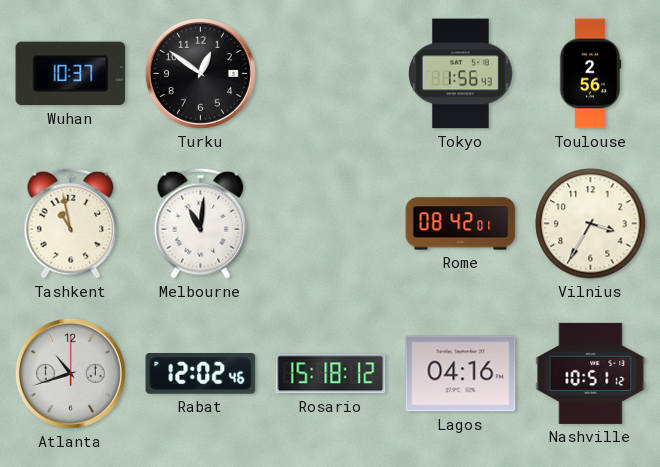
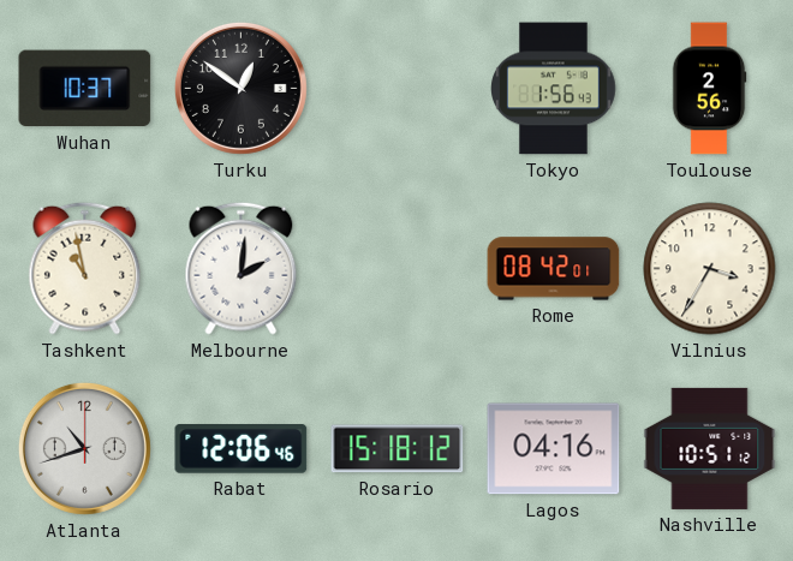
Melbourne: 11:01 -> 2:01
Rabat: 12:02 -> 12:06
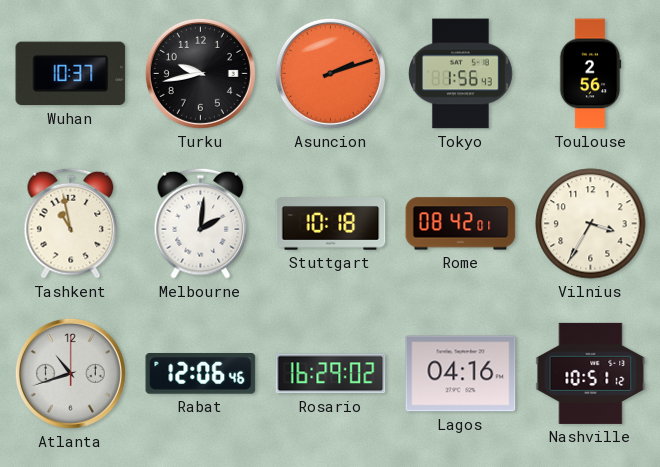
Turku: 12:51 -> 9:43
Asuncion: none -> 2:12
Stuttgart: none -> 10:18
Rosario: 15:18 -> 16:29
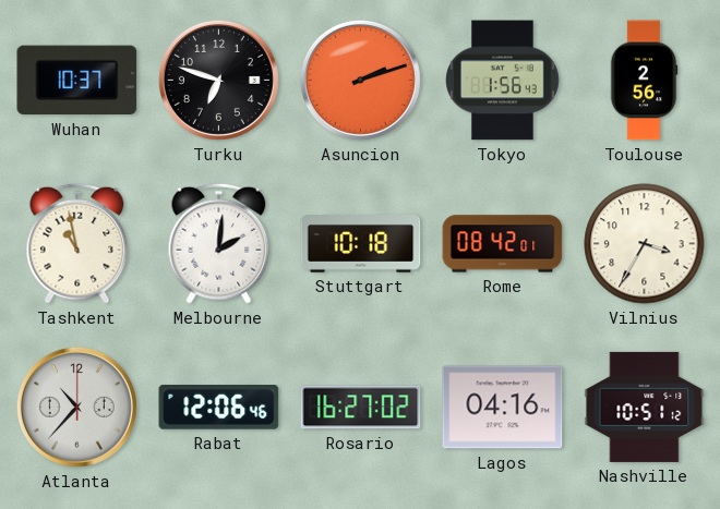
Turku: 9:43 -> 6:48
Atlanta: 10:42 -> 10:37
Rosario: 16:29 -> 16:27
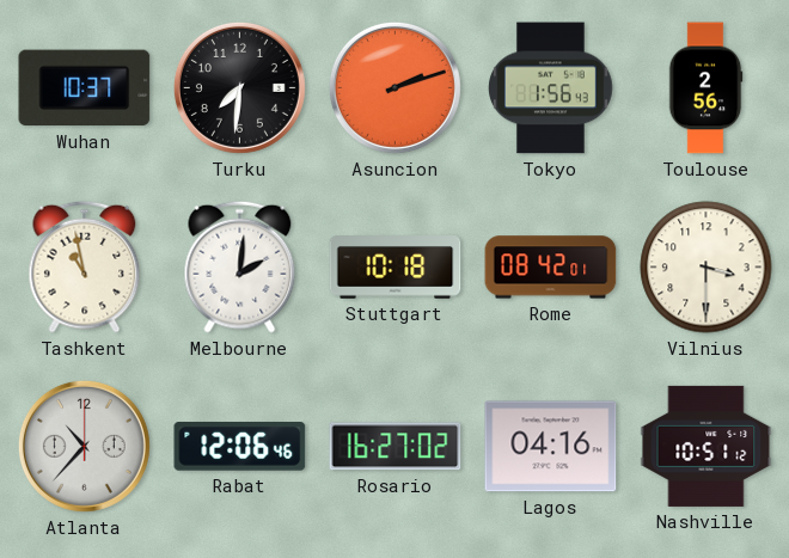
Turku: 6:48 -> 7:31
Vilnius: 3:35 -> 3:30
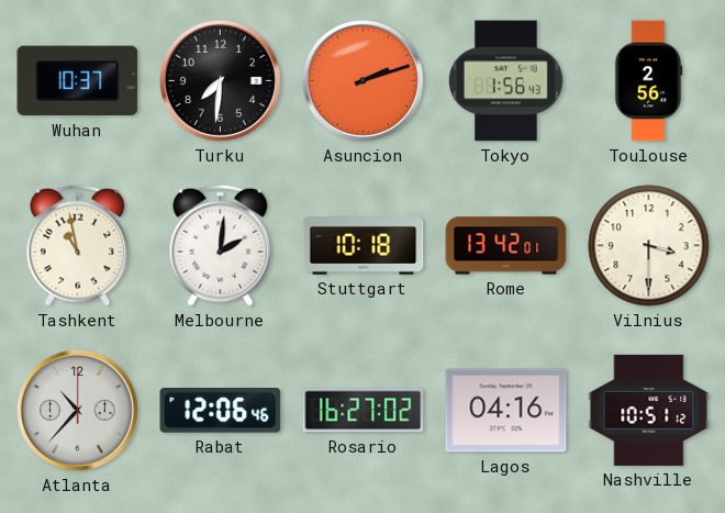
Rome: 08:42 -> 13:42
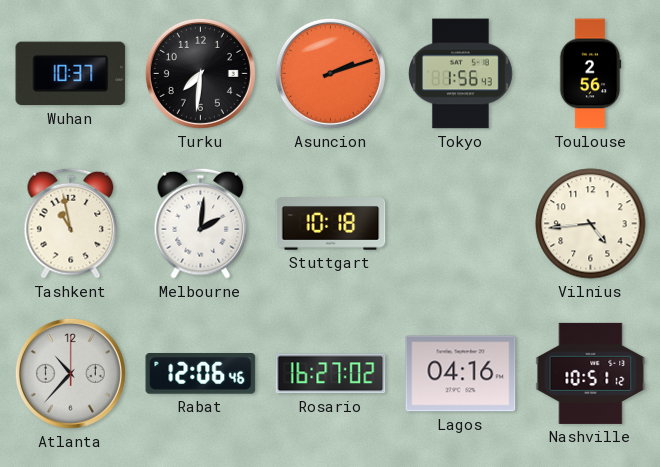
Rome: 13:42 -> none
Vilnius: 3:30 -> 4:44
